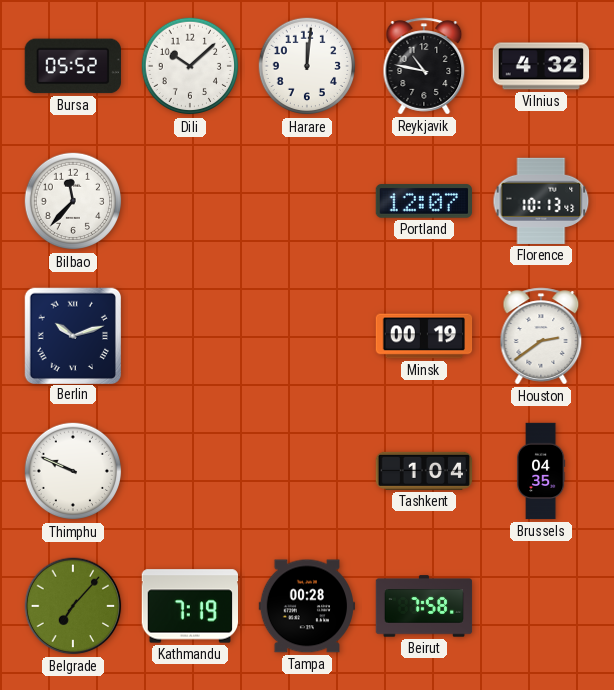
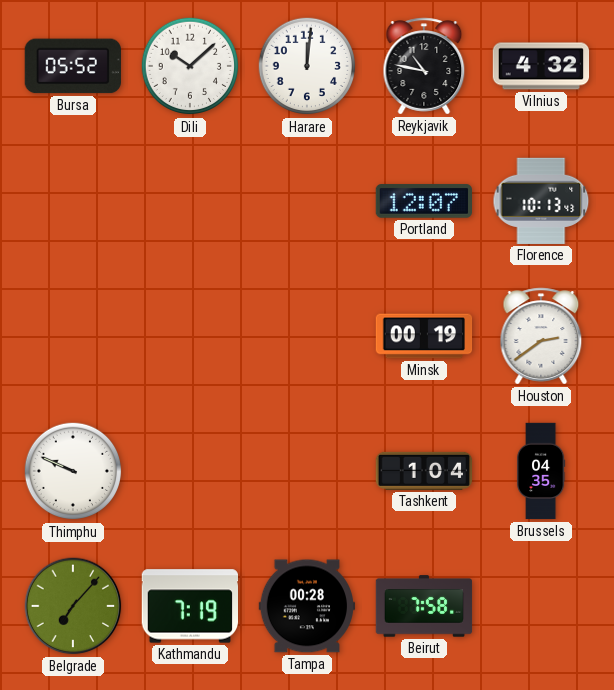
Bilbao: 11:37 -> none
Berlin: 10:12 -> none
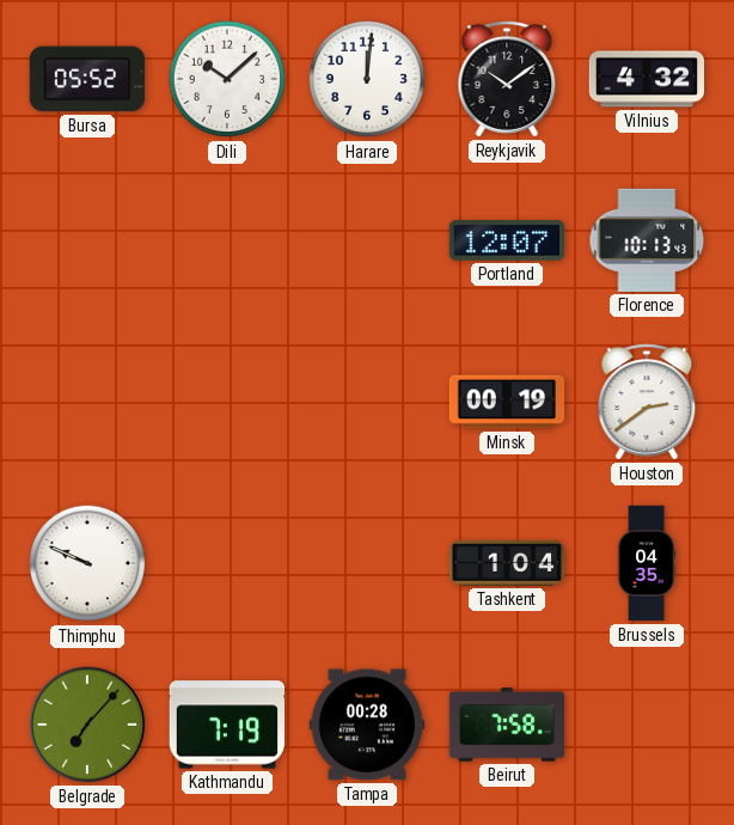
Reykjavik: 10:47 -> 10:09
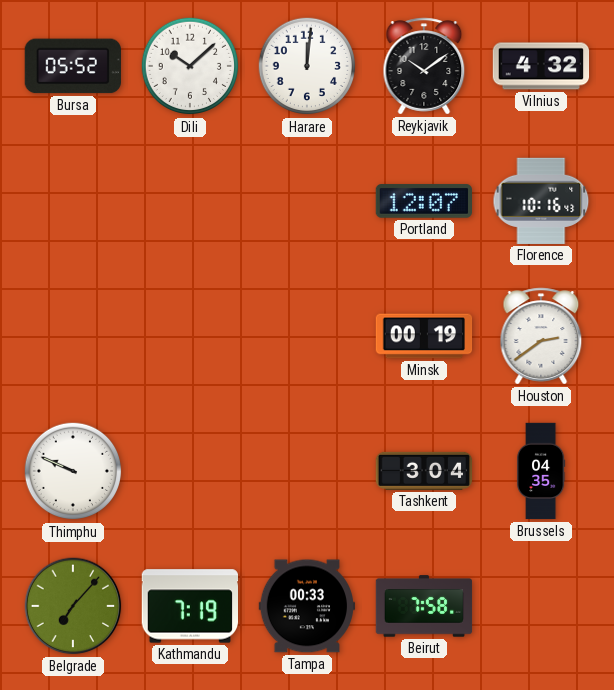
Florence: 10:13 -> 10:16
Tashkent: 1:04 -> 3:04
Tampa: 00:28 -> 00:33
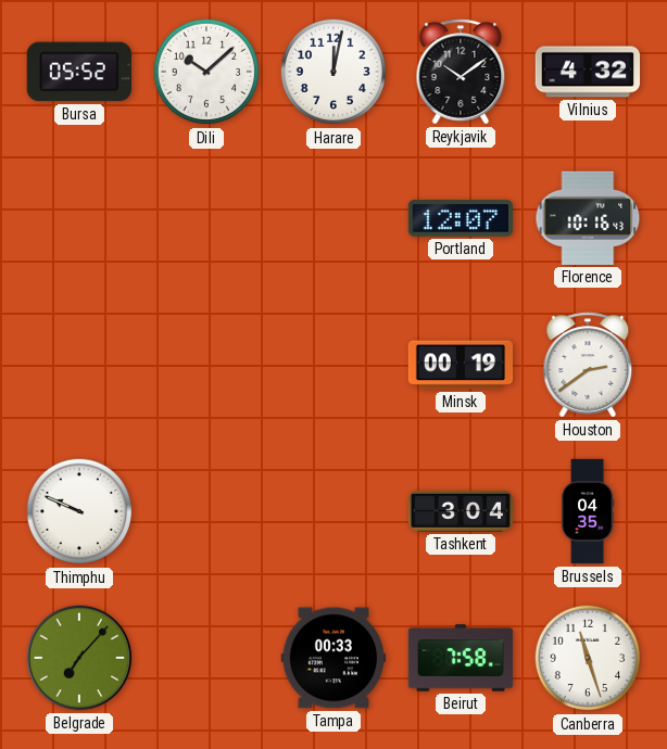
Harare: 12:01 -> 12:02
Kathmandu: 7:19 -> none
Canberra: none -> 11:27
